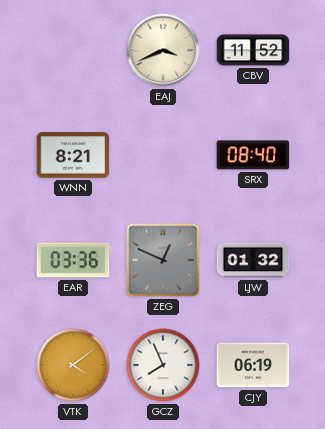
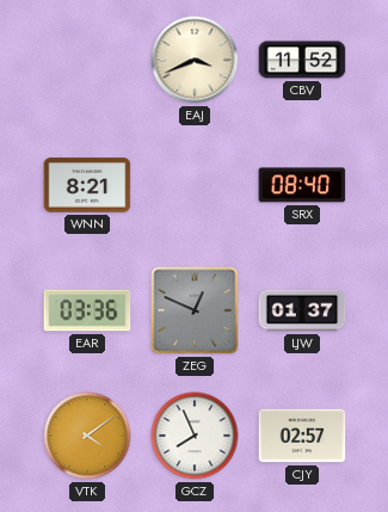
LJW: 01:32 -> 01:37
CJY: 06:19 -> 02:57
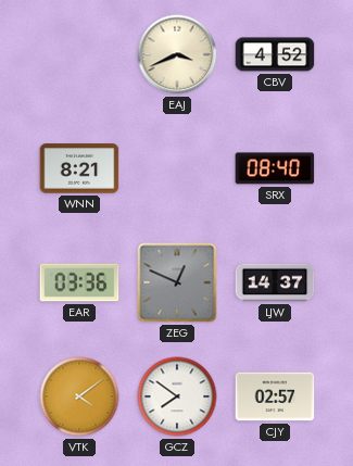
CBV: 11:52 -> 4:52
LJW: 01:37 -> 14:37
GCZ: 7:56 -> 7:51
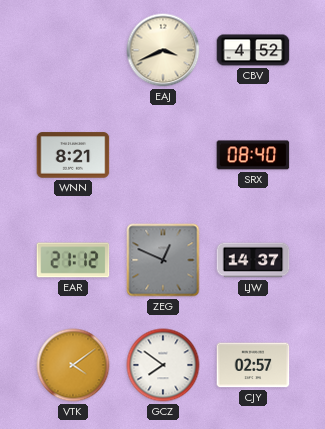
EAR: 03:36 -> 21:12
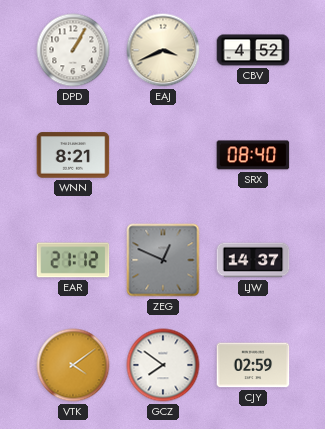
DPD: none -> 1:05
CJY: 02:57 -> 02:59
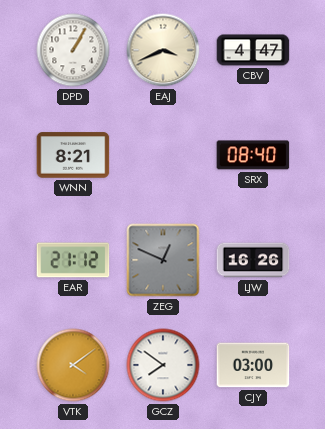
CBV: 4:52 -> 4:47
LJW: 14:37 -> 16:26
CJY: 02:59 -> 03:00
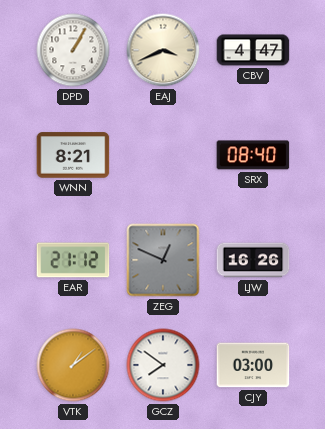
VTK: 4:09 -> 1:09
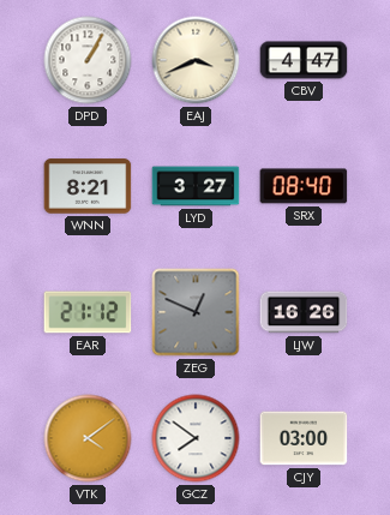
LYD: none -> 3:27
VTK: 1:09 -> 4:09
